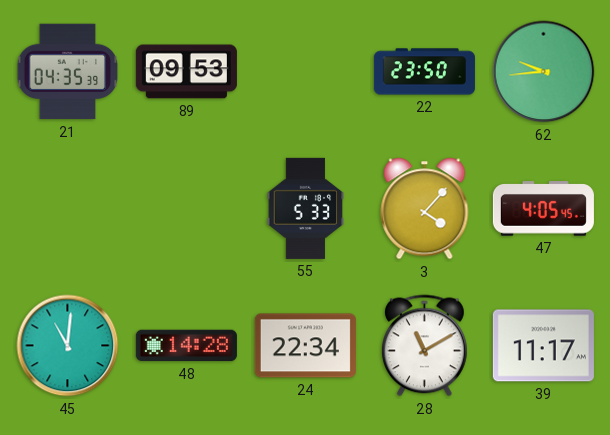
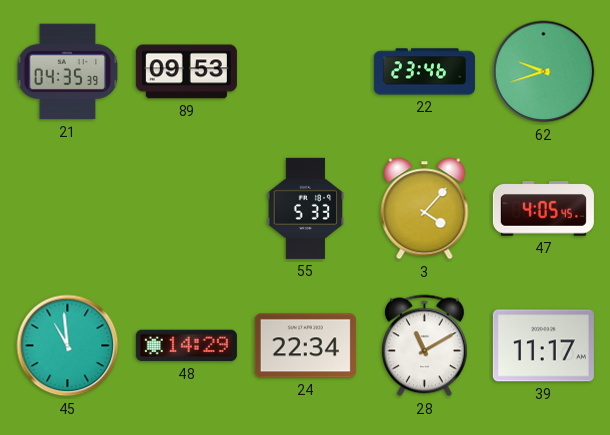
22: 23:50 -> 23:46
62: 9:44 -> 9:42
45: 11:01 -> 10:59
48: 14:28 -> 14:29
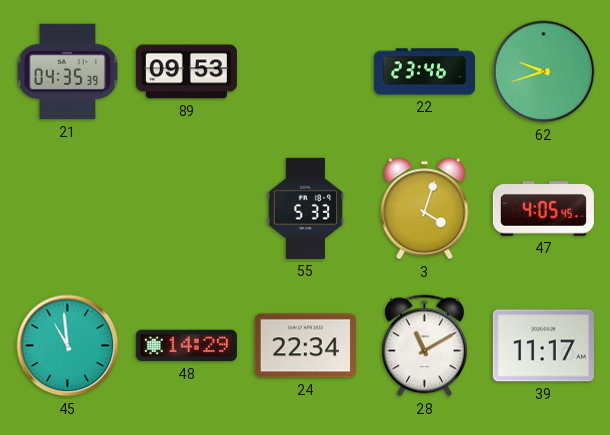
3: 4:07 -> 4:03
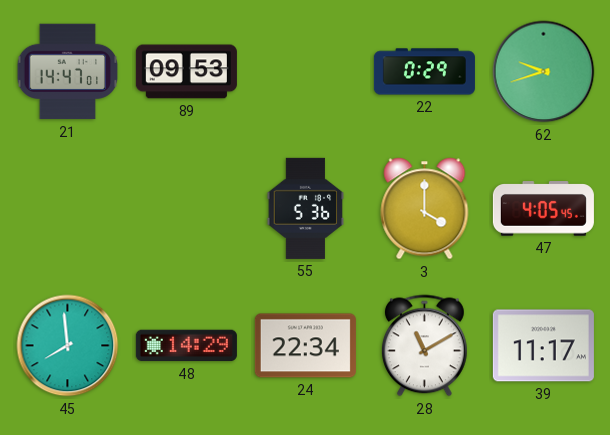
21: 04:35 -> 14:47
22: 23:46 -> 0:29
55: 5:33 -> 5:36
3: 4:03 -> 4:00
45: 10:59 -> 7:59
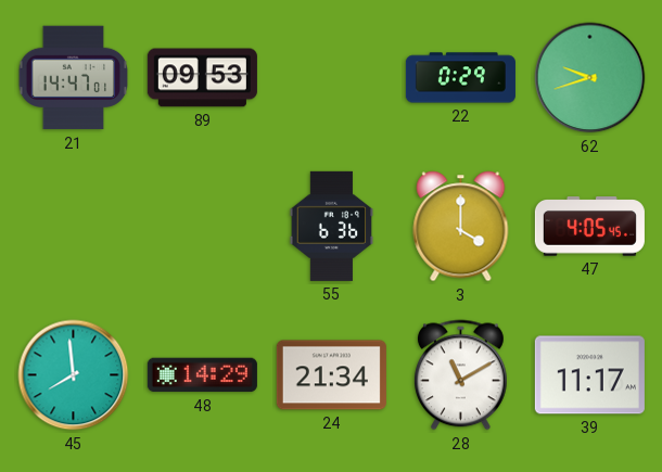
55: 5:36 -> 6:36
24: 22:34 -> 21:34
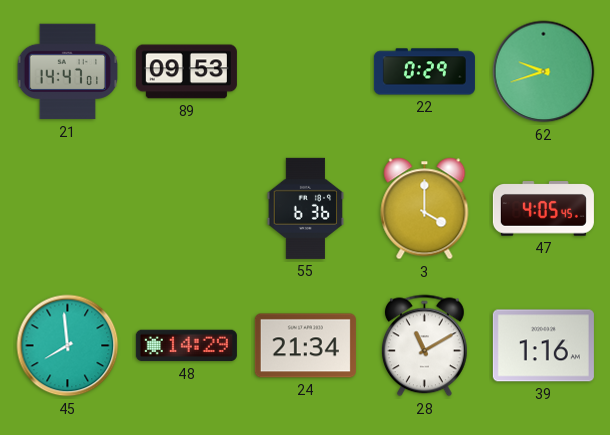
39: 11:17 -> 1:16
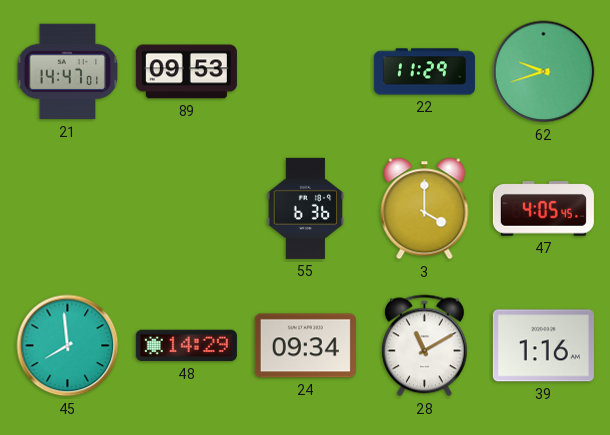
22: 0:29 -> 11:29
24: 21:34 -> 09:34
